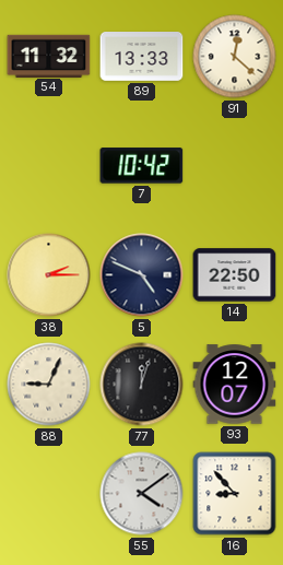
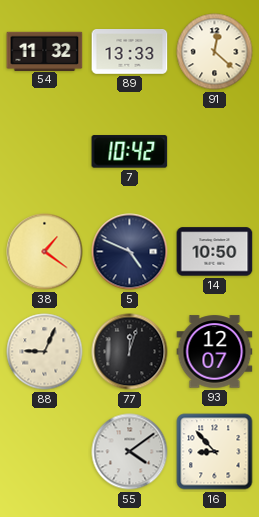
38: 2:15 -> 1:21
14: 22:50 -> 10:50
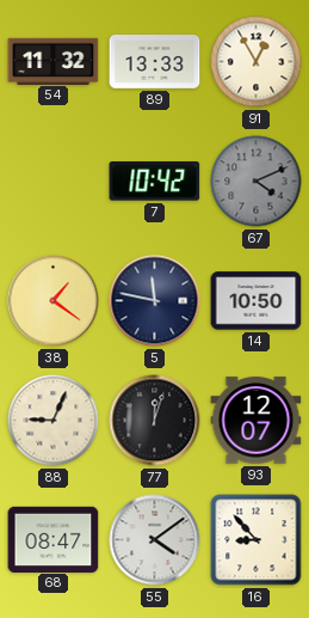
91: 12:22 -> 12:55
67: none -> 4:11
5: 4:49 -> 11:47
68: none -> 08:47
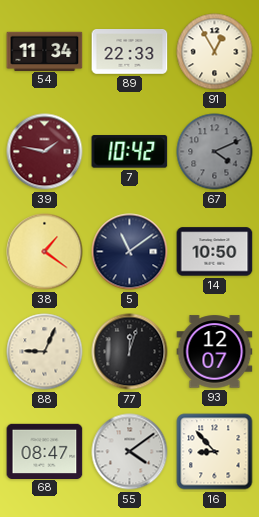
54: 11:32 -> 11:34
89: 13:33 -> 22:33
39: none -> 1:47
5: 11:47 -> 11:09
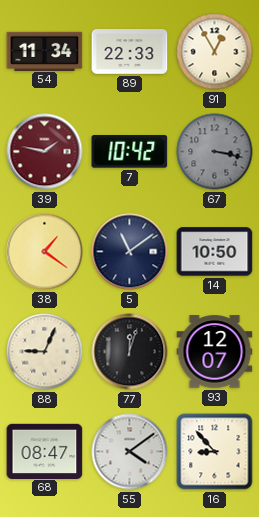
67: 4:11 -> 3:17
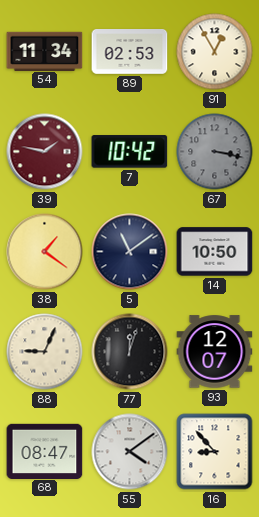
89: 22:33 -> 02:53
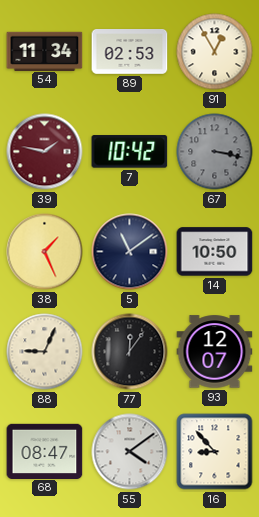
38: 1:21 -> 1:26
77: 12:03 -> 12:06
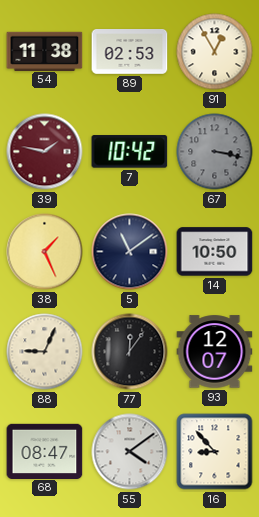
54: 11:34 -> 11:38
